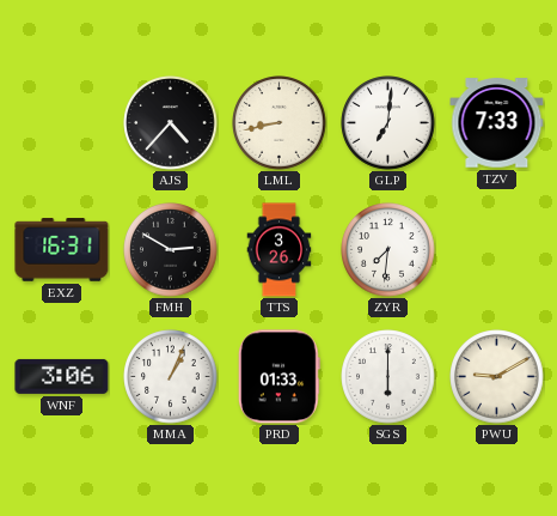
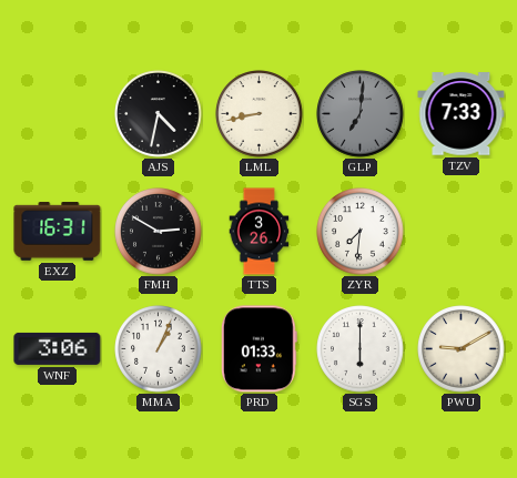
AJS: 4:37 -> 4:32
GLP dial: white -> grey
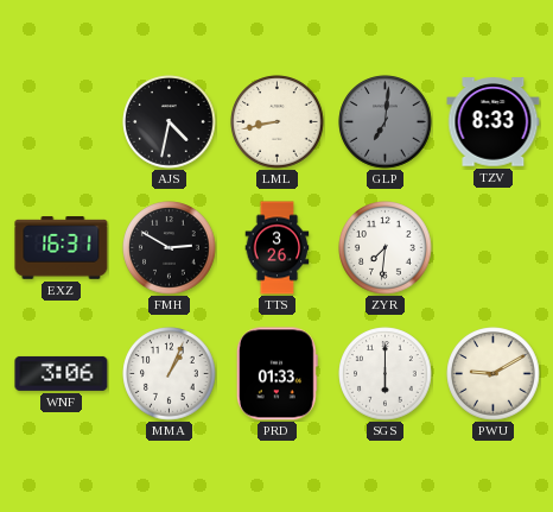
TZV: 7:33 -> 8:33
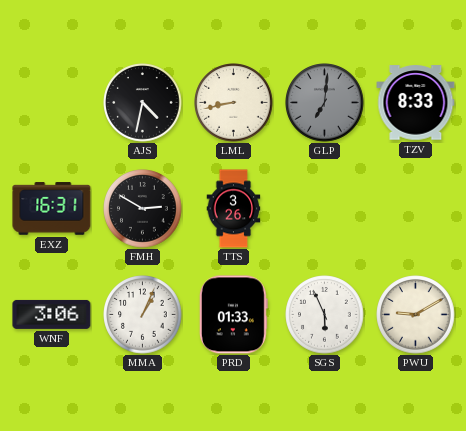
ZYR: 7:31 -> none
SGS: 6:00 -> 5:56
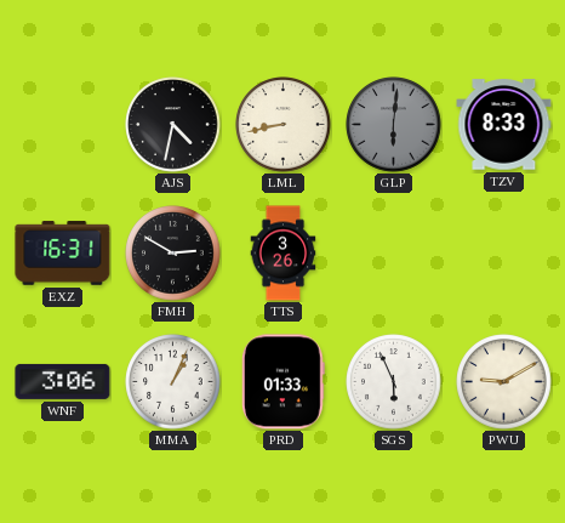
GLP: 7:01 -> 6:01
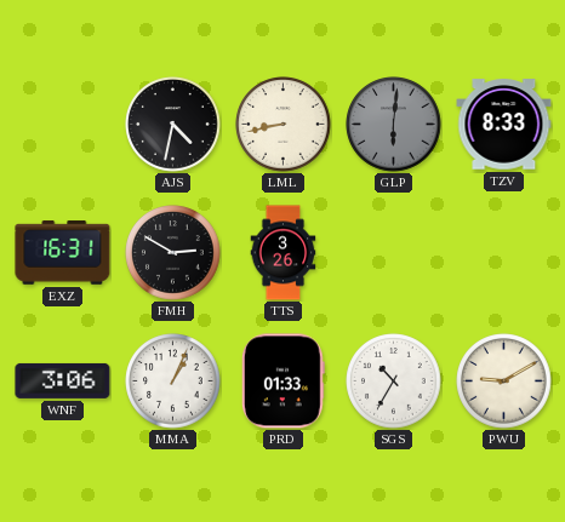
SGS: 5:56 -> 10:35
